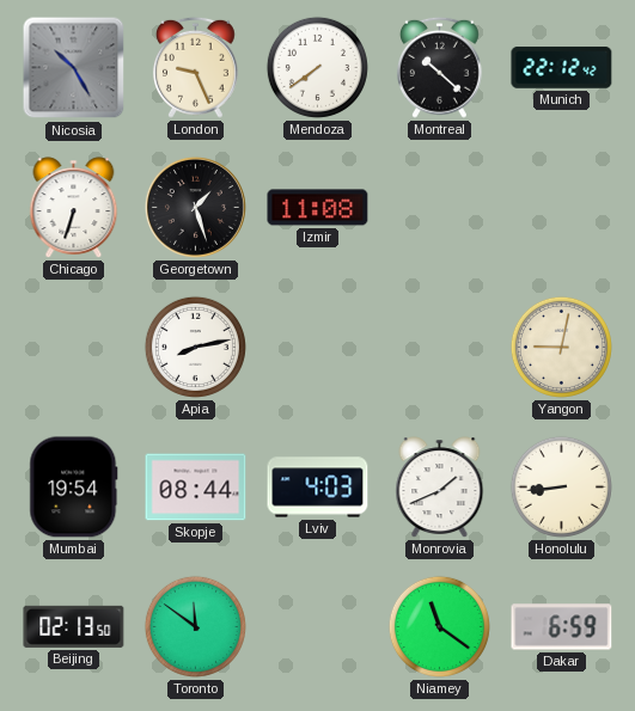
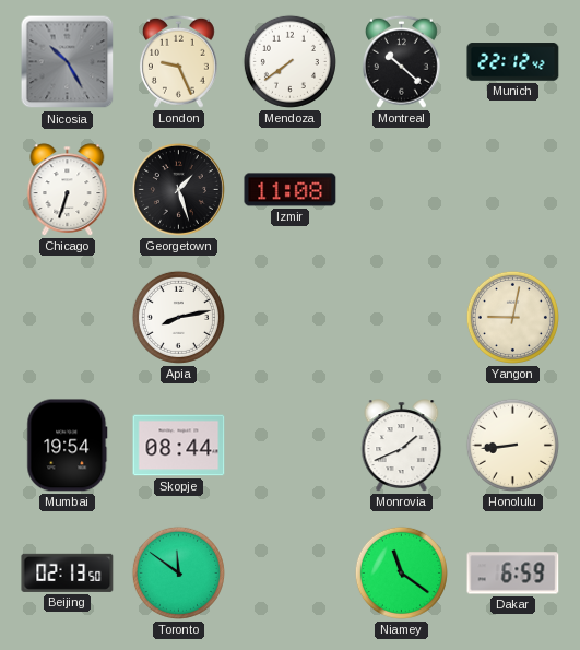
Lviv: 4:03 -> none
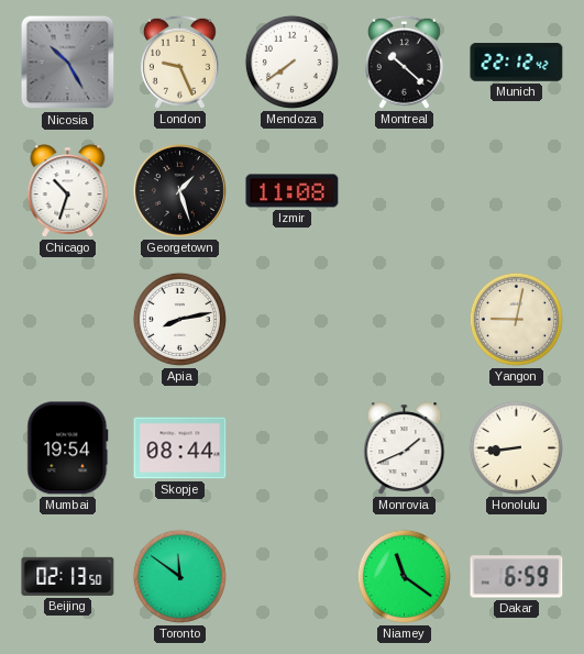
Chicago: 6:33 -> 10:33
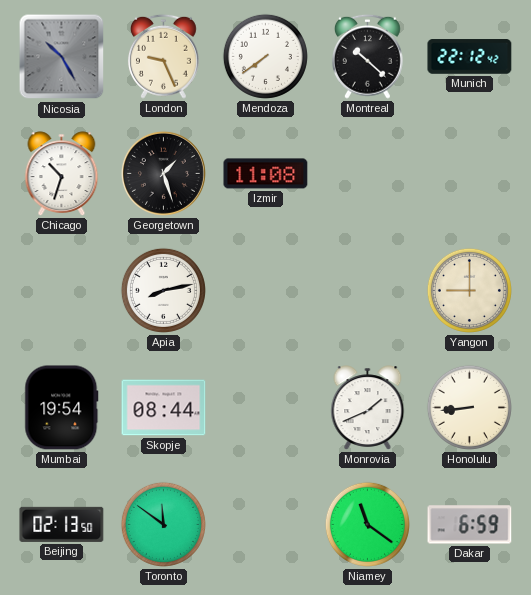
Yangon: 9:02 -> 9:00
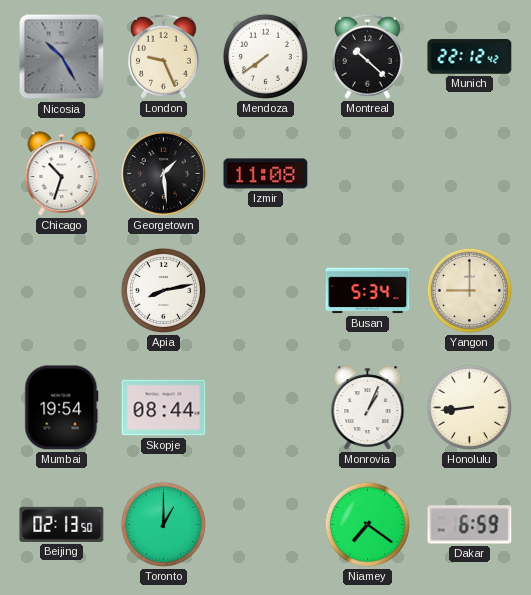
Georgetown: 1:27 -> 1:29
Busan: none -> 5:34
Monrovia: 1:41 -> 1:04
Toronto: 11:51 -> 1:00
Niamey: 11:21 -> 7:21
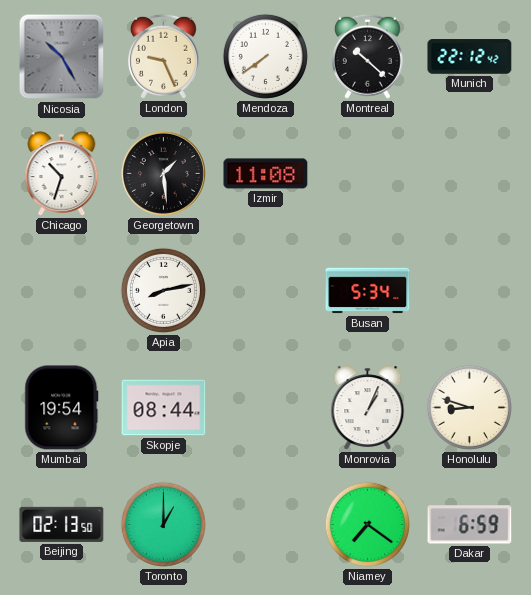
Yangon: 9:00 -> none
Honolulu: 8:44 -> 8:48
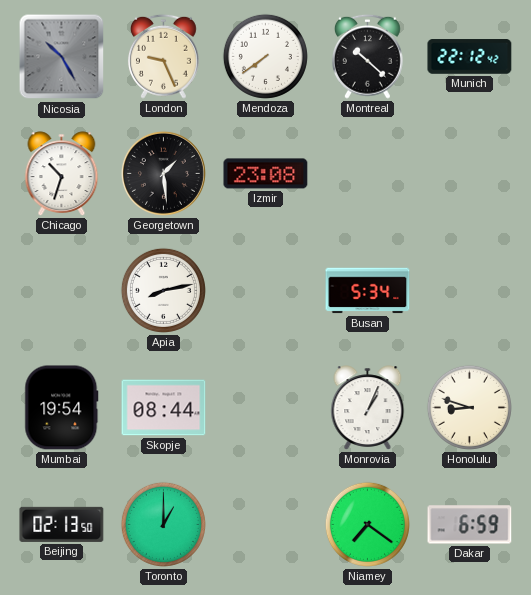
Izmir: 11:08 -> 23:08
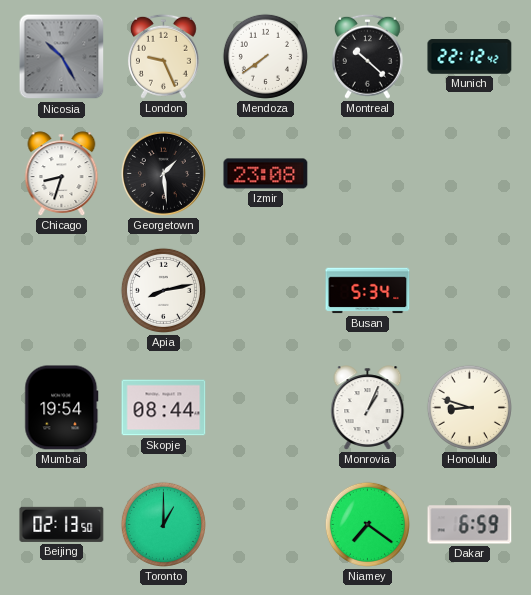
Chicago: 10:33 -> 8:33
